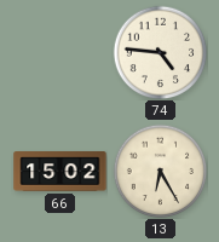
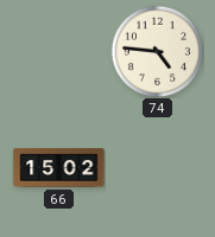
13: 6:25 -> none
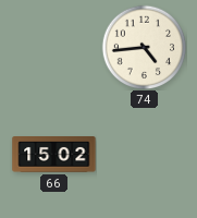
74: 4:46 -> 4:44
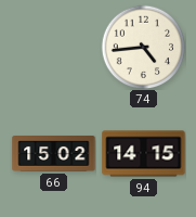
94: none -> 14:15
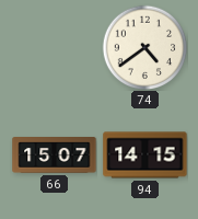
74: 4:44 -> 4:39
66: 15:02 -> 15:07
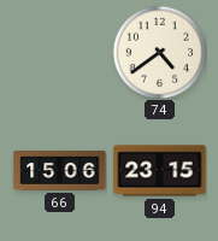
66: 15:07 -> 15:06
94: 14:15 -> 23:15
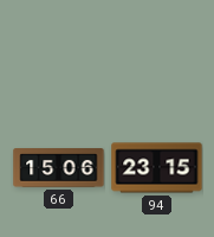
74: 4:39 -> none
